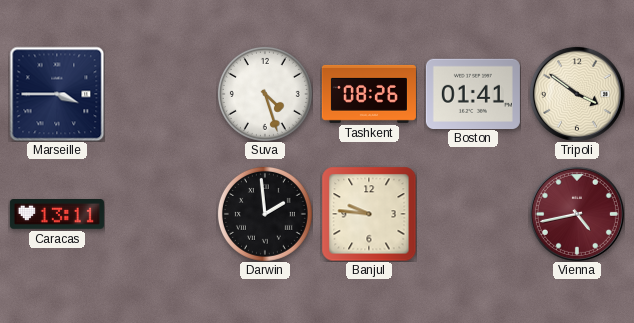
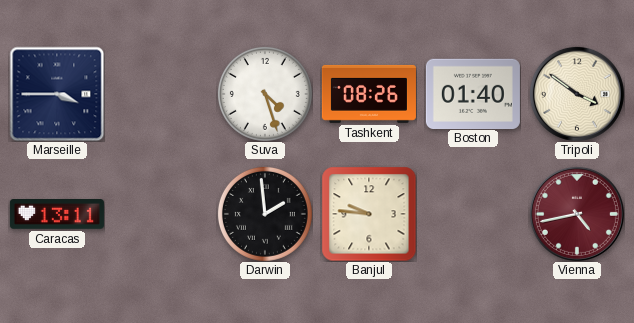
Boston: 01:41 -> 01:40
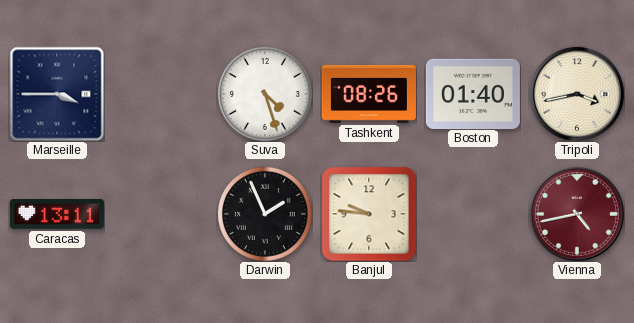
Tripoli: 3:51 -> 3:43
Darwin: 1:59 -> 1:56
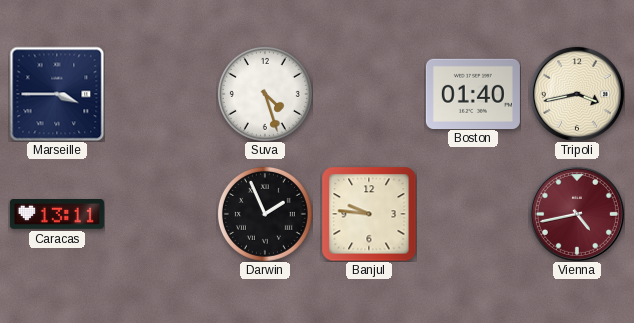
Tashkent: 08:26 -> none
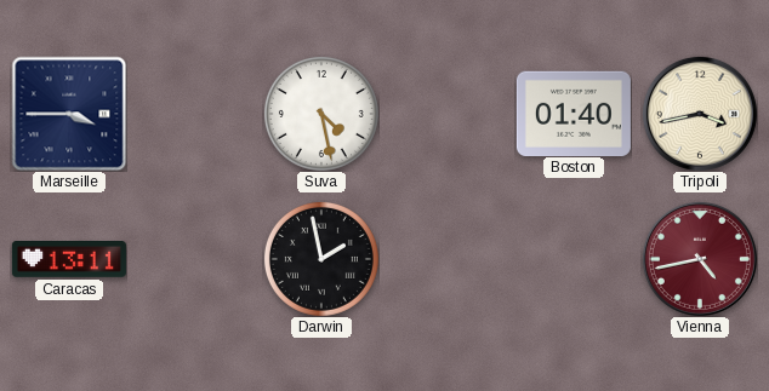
Suva: 4:27 -> 4:28
Darwin: 1:56 -> 1:58
Banjul: 9:46 -> none
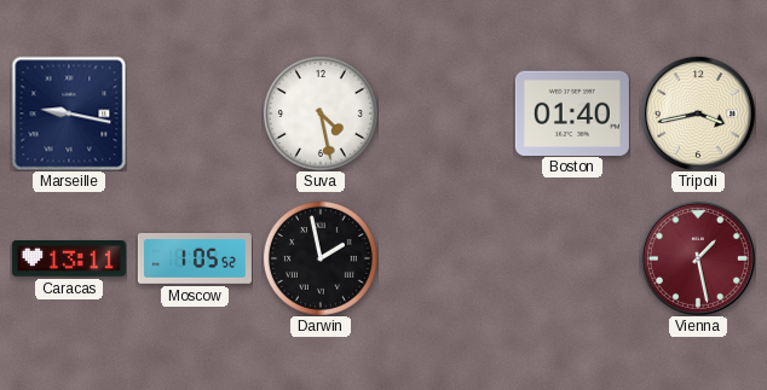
Marseille: 3:45 -> 9:17
Moscow: none -> 1:05
Vienna: 4:43 -> 1:28
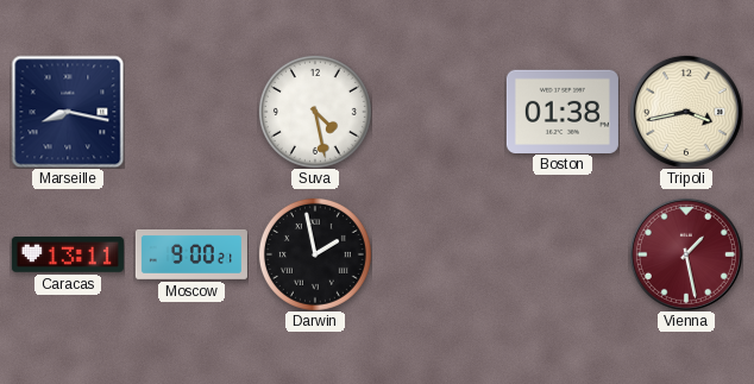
Marseille: 9:17 -> 8:17
Boston: 01:40 -> 01:38
Moscow: 1:05 -> 9:00
